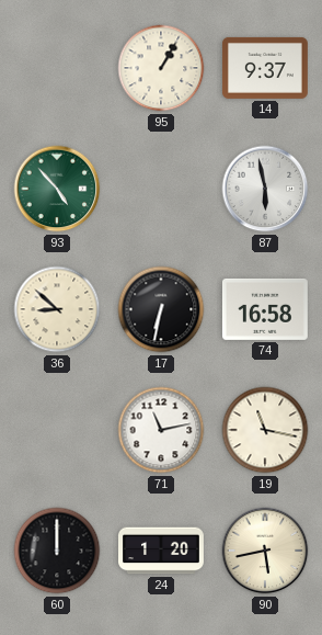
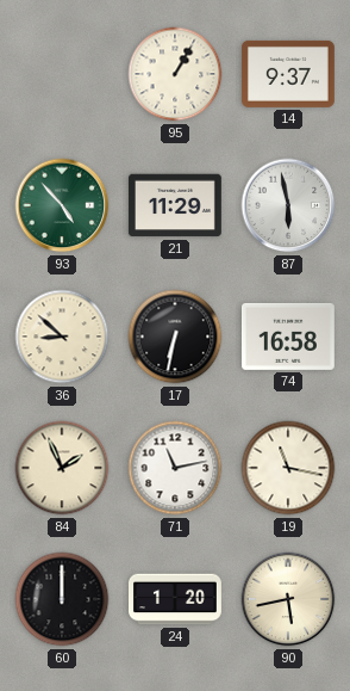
21: none -> 11:29
84: none -> 1:56
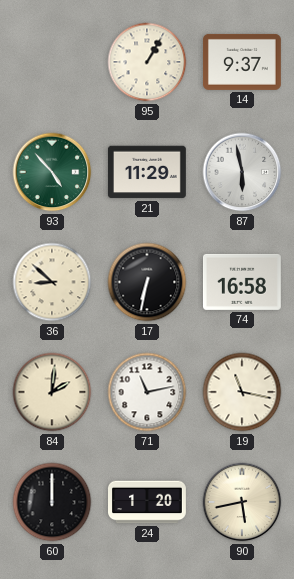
84: 1:56 -> 2:01
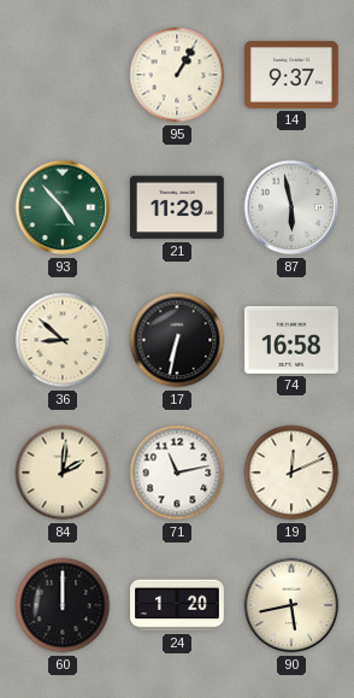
19: 11:17 -> 12:11
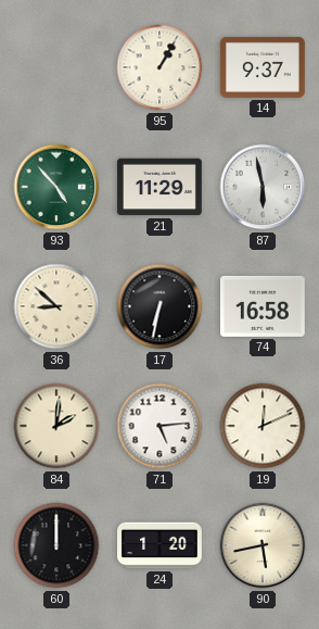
71: 11:13 -> 5:14
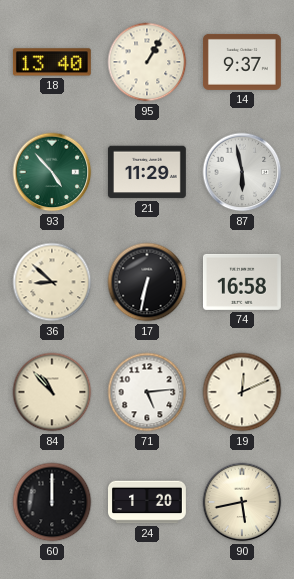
18: none -> 13:40
84: 2:01 -> 10:53
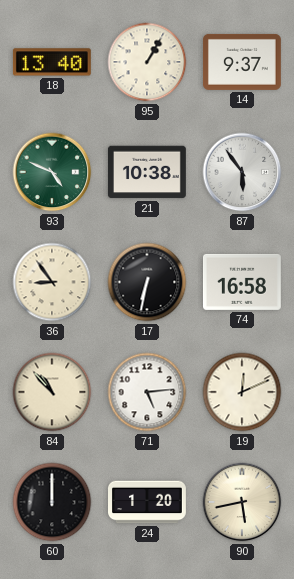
93: 4:53 -> 4:49
21: 11:29 -> 10:38
87: 5:58 -> 5:54
36: 8:52 -> 8:54
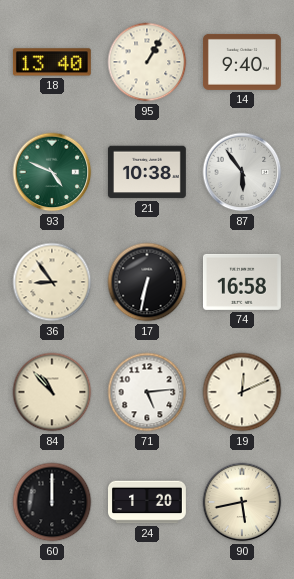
14: 9:37 -> 9:40
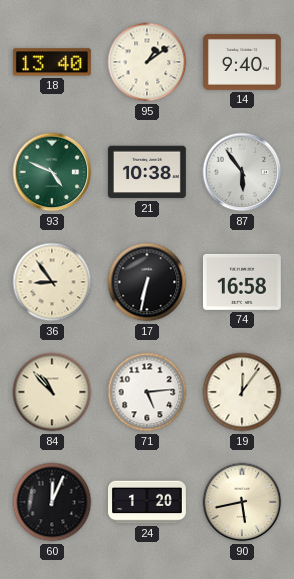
95: 1:05 -> 1:09
19: 12:11 -> 12:06
60: 12:00 -> 12:04
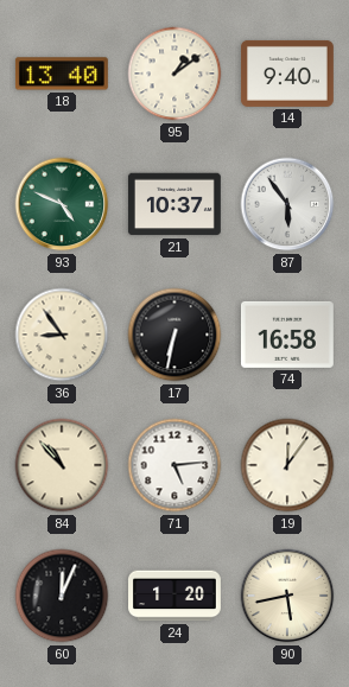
21: 10:38 -> 10:37
